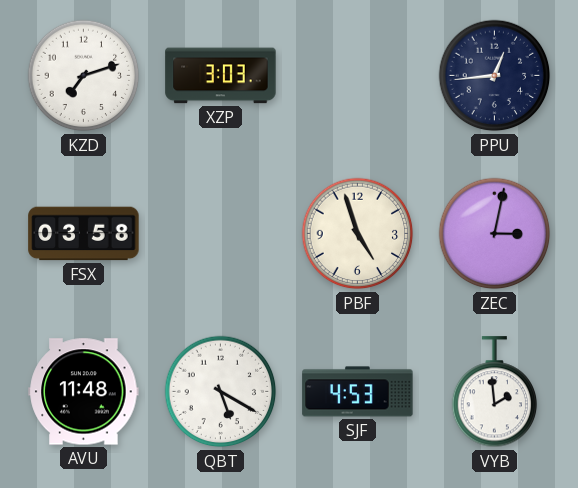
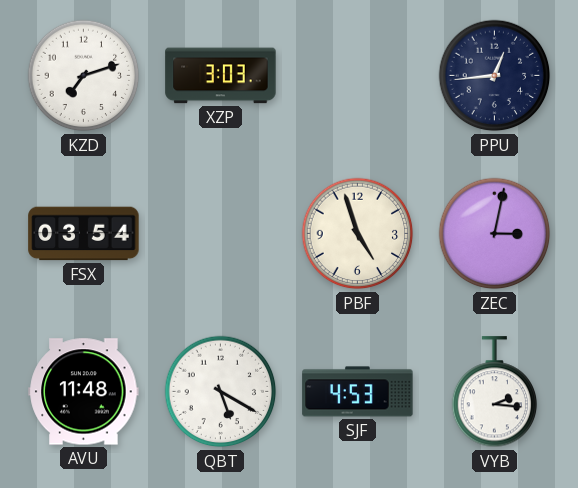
FSX: 03:58 -> 03:54
VYB: 1:59 -> 2:16
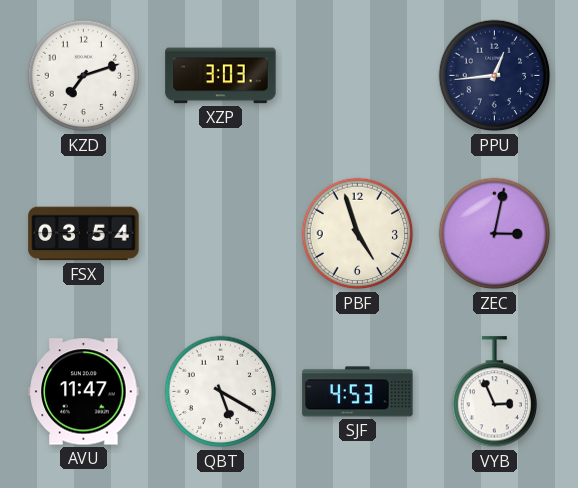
AVU: 11:48 -> 11:47
VYB: 2:16 -> 2:56
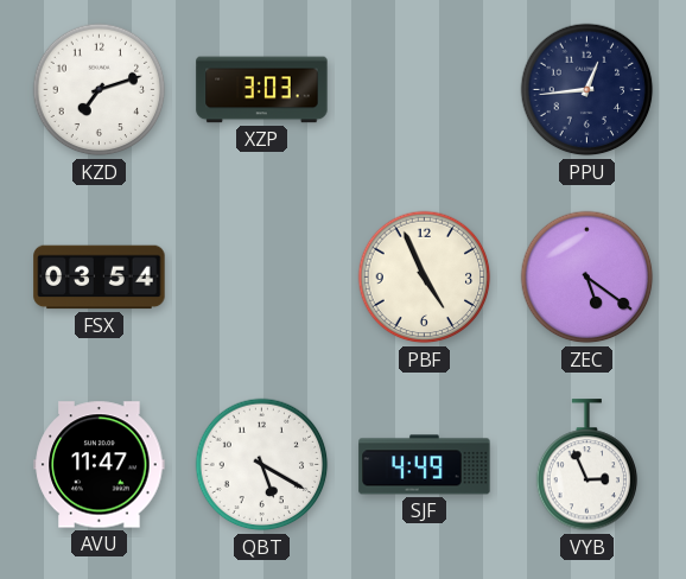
PBF: 4:57 -> 4:56
ZEC: 3:02 -> 5:21
SJF: 4:53 -> 4:49
